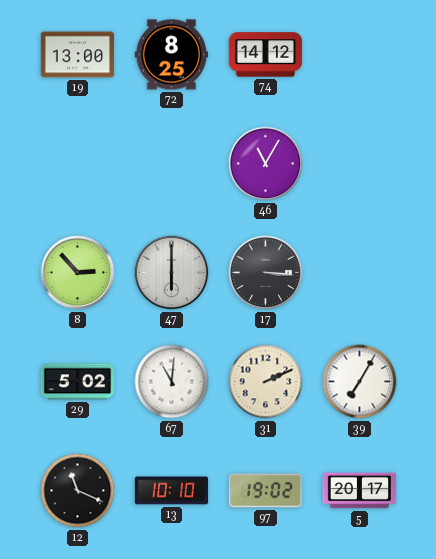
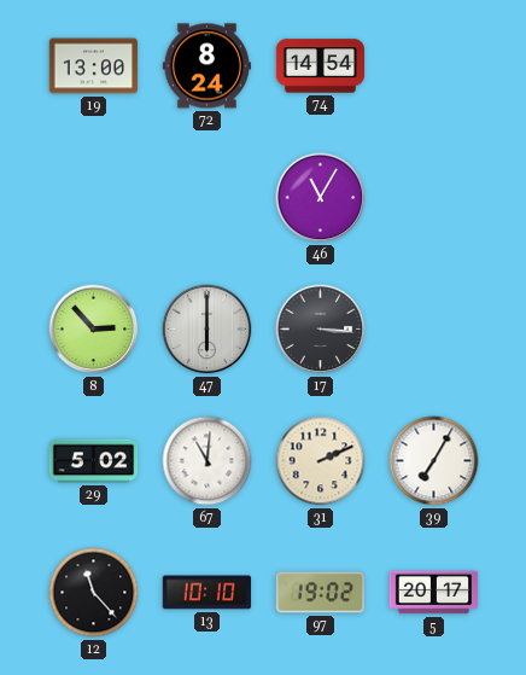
72: 8:25 -> 8:24
74: 14:12 -> 14:54
12: 11:19 -> 11:23
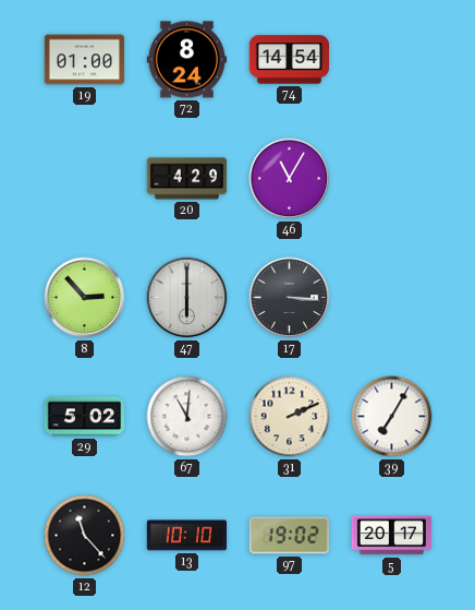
19: 13:00 -> 01:00
20: none -> 4:29
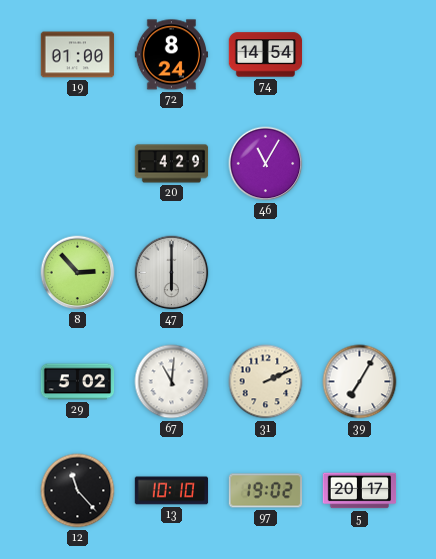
17: 3:16 -> none
